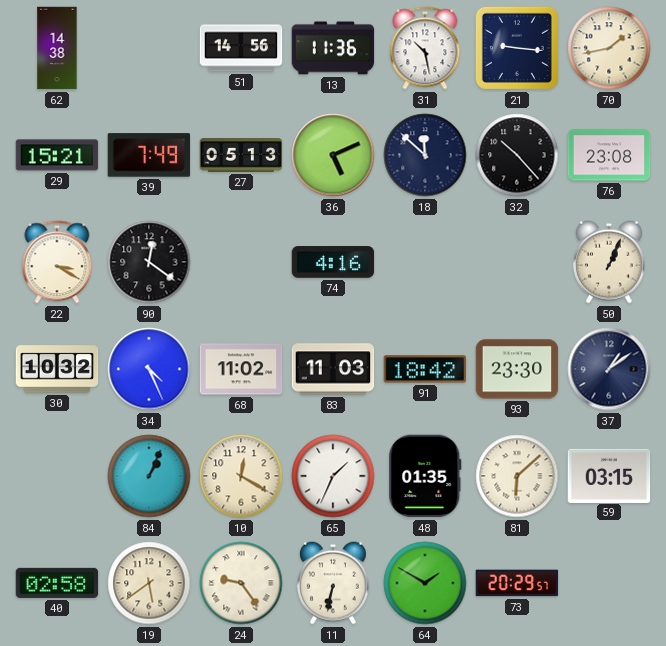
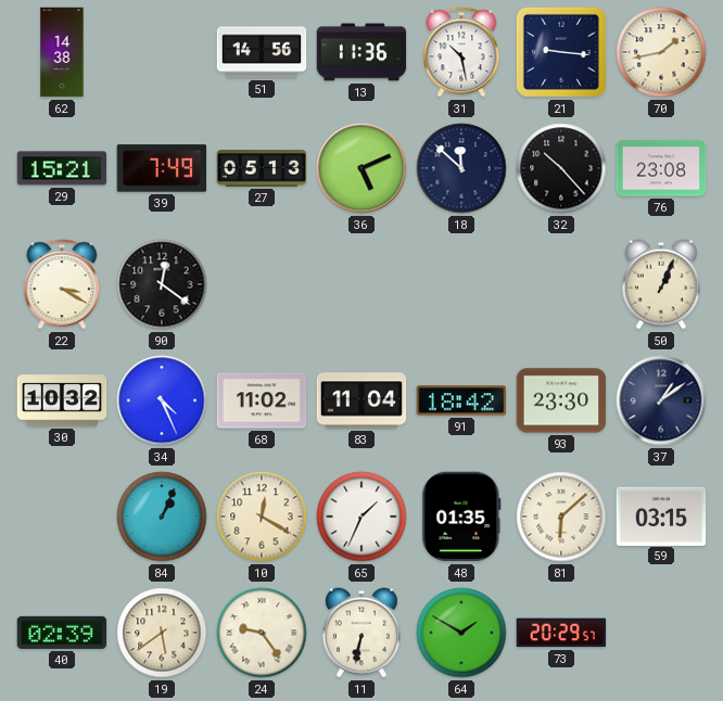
74: 4:16 -> none
83: 11:03 -> 11:04
40: 02:58 -> 02:39
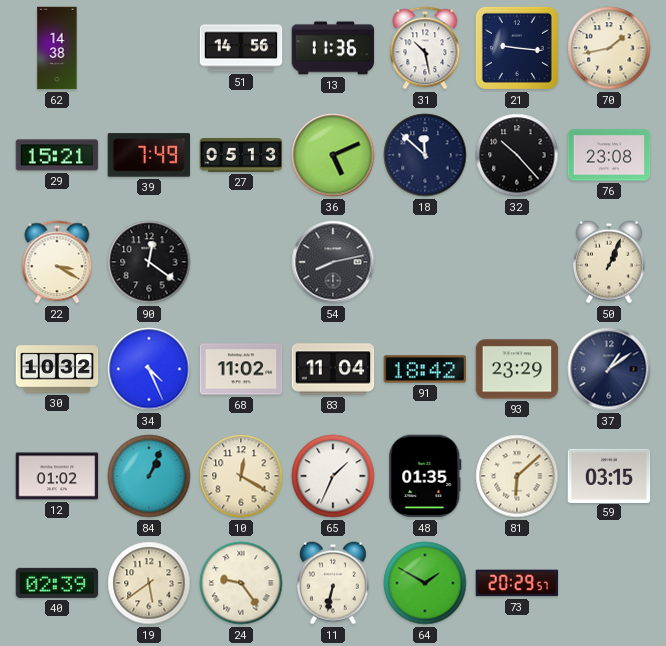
54: none -> 8:13
93: 23:30 -> 23:29
12: none -> 01:02
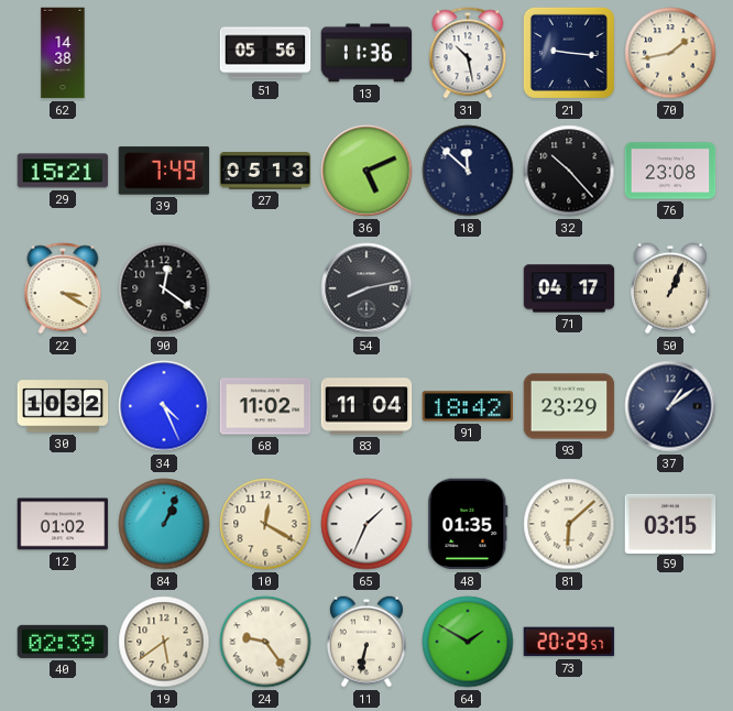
51: 14:56 -> 05:56
71: none -> 04:17
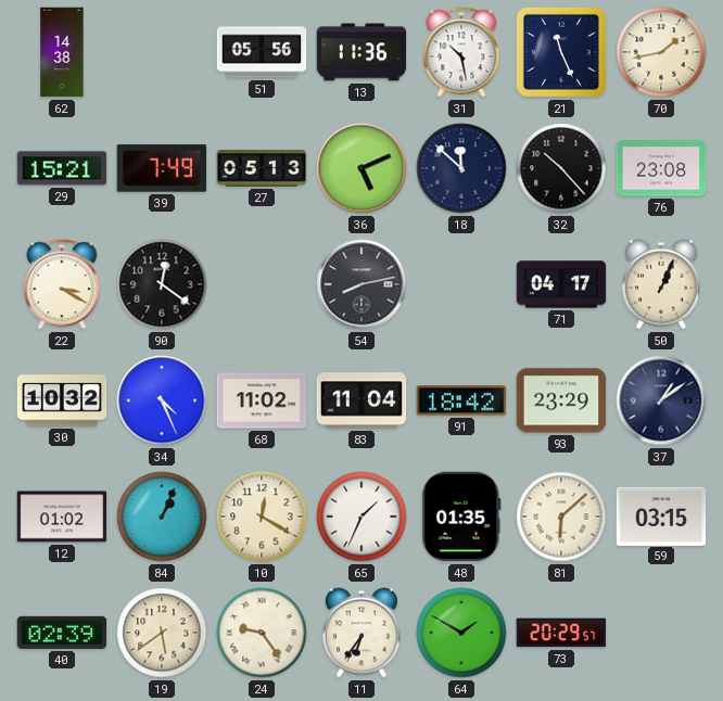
21: 9:16 -> 11:26
11: 6:32 -> 6:36
